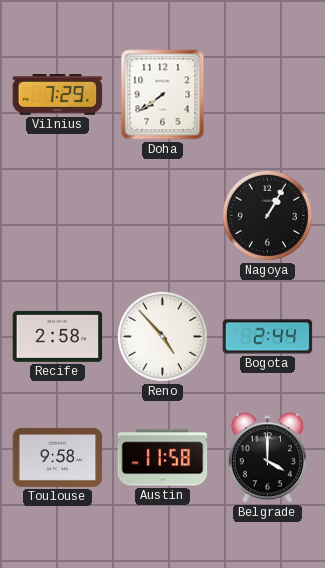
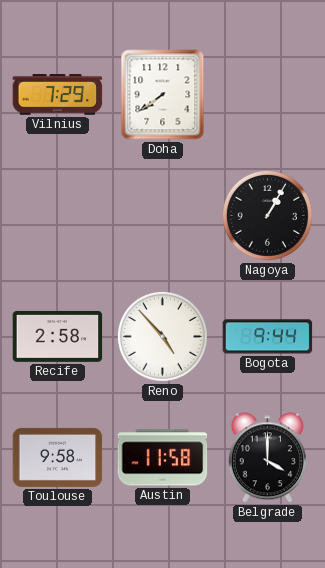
Bogota: 2:44 -> 9:44
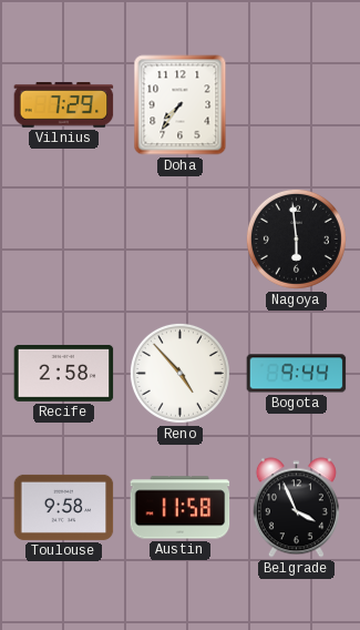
Doha: 7:39 -> 7:36
Nagoya: 1:05 -> 5:59
Belgrade: 4:00 -> 3:56
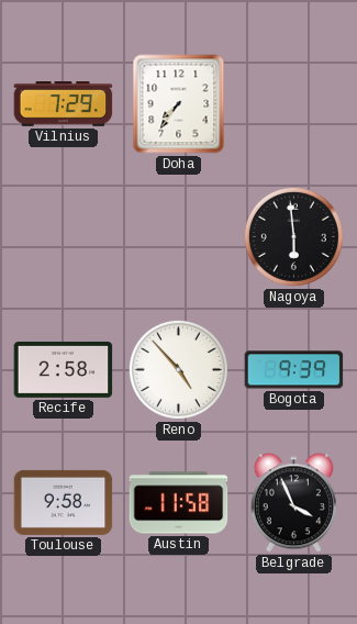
Bogota: 9:44 -> 9:39
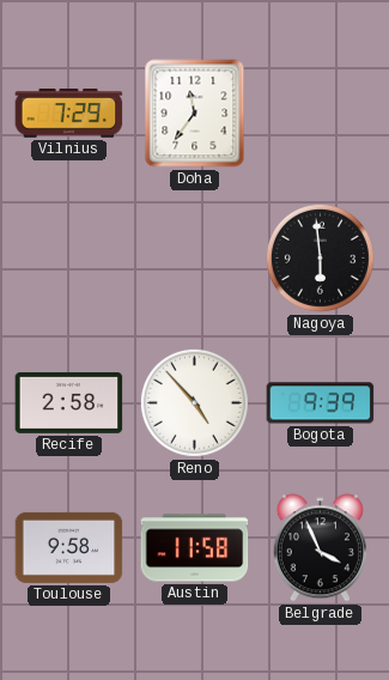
Doha: 7:36 -> 11:36
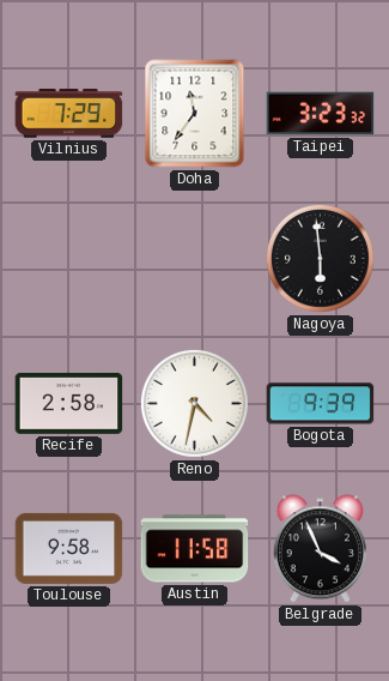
Taipei: none -> 3:23
Reno: 4:53 -> 4:32
